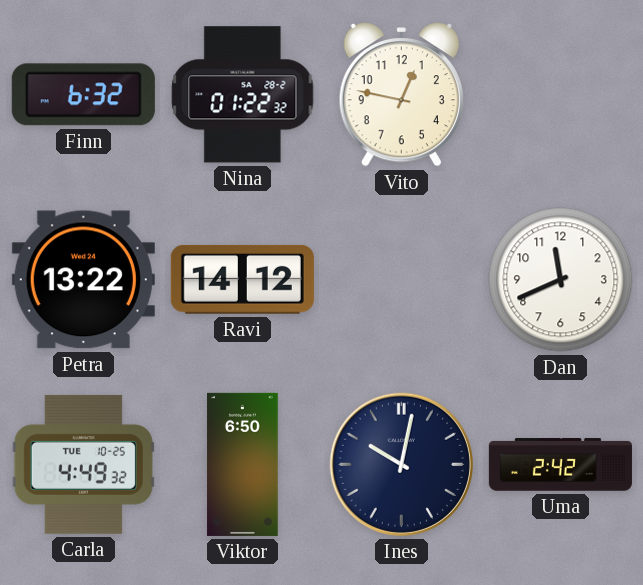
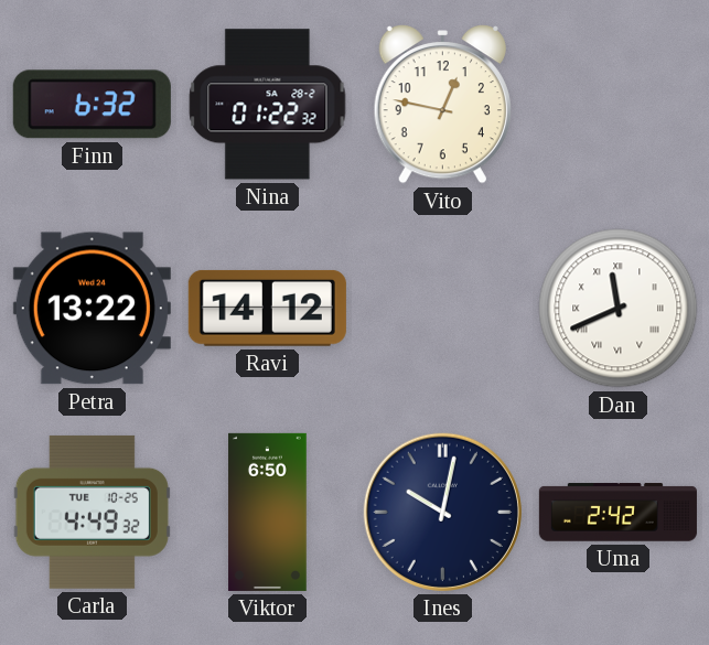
Dan numerals: Arabic -> Roman
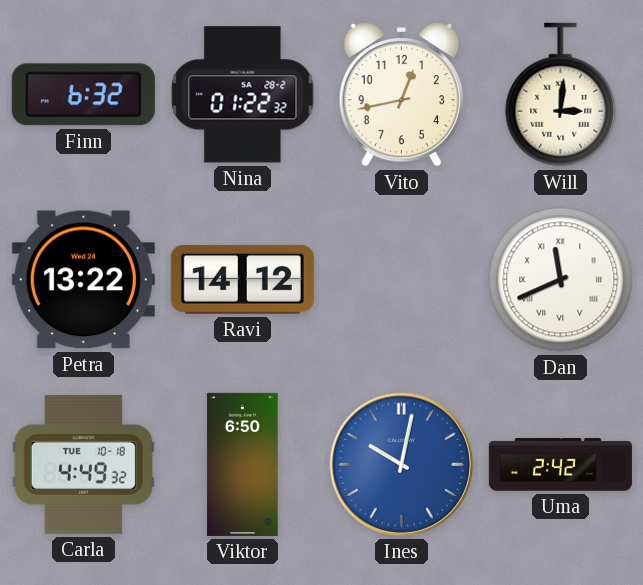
Vito: 12:47 -> 12:43
Will: none -> 3:01
Carla date: TUE 10-25 -> TUE 10-18
Ines dial: navy -> blue
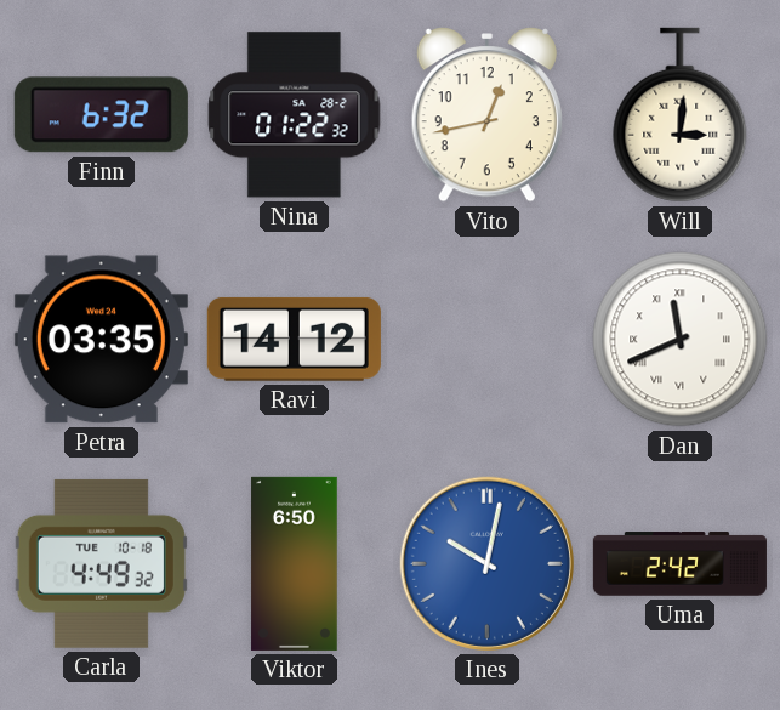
Petra: 13:22 -> 03:35
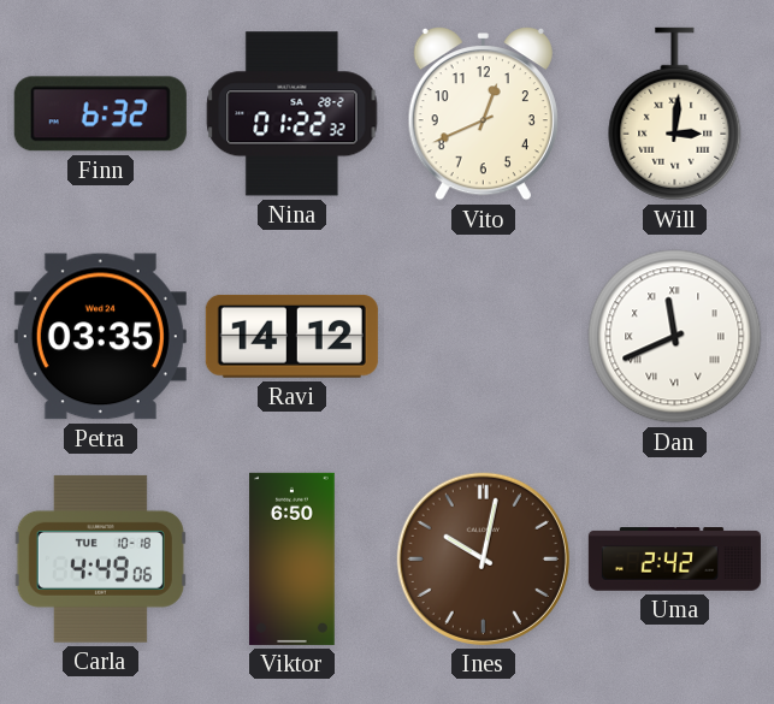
Vito: 12:43 -> 12:41
Carla: 4:49:32 -> 4:49:06
Ines dial: blue -> brown
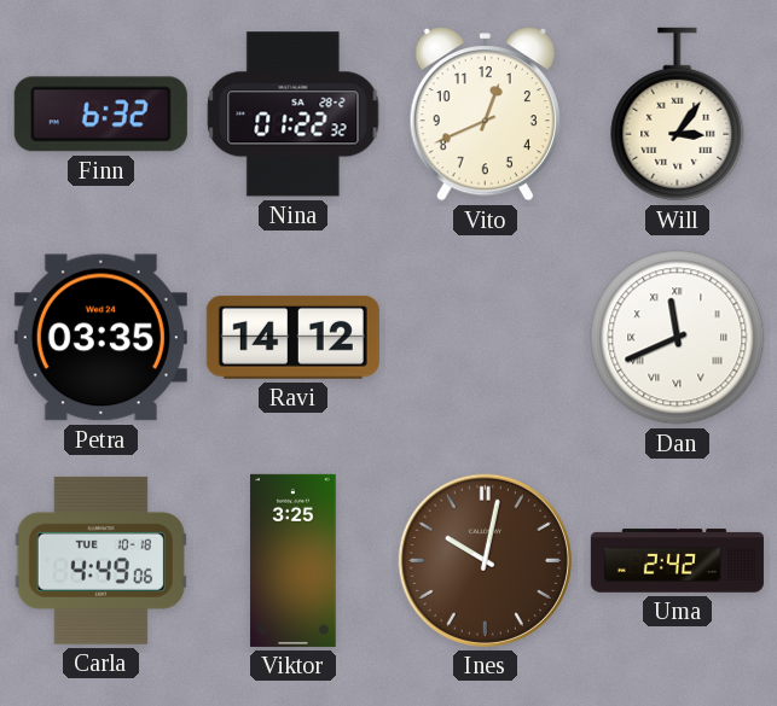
Will: 3:01 -> 3:06
Viktor: 6:50 -> 3:25
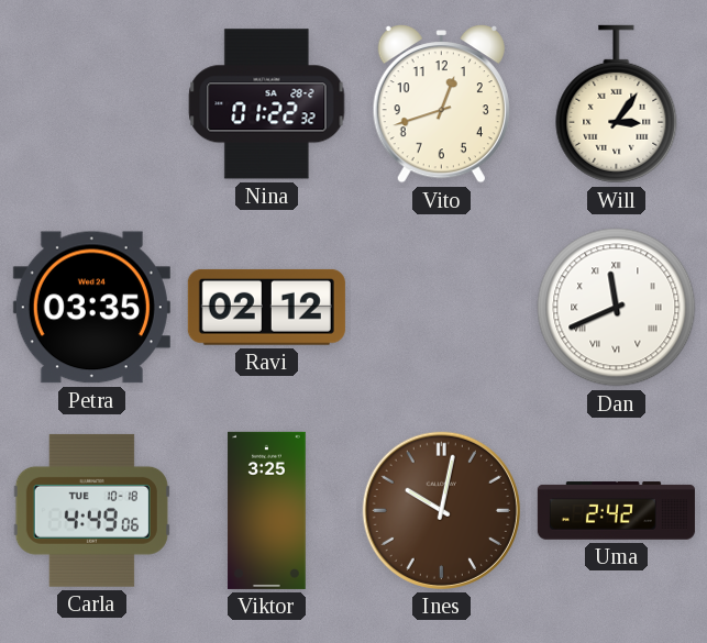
Finn: 6:32 -> none
Vito: 12:41 -> 12:42
Ravi: 14:12 -> 02:12
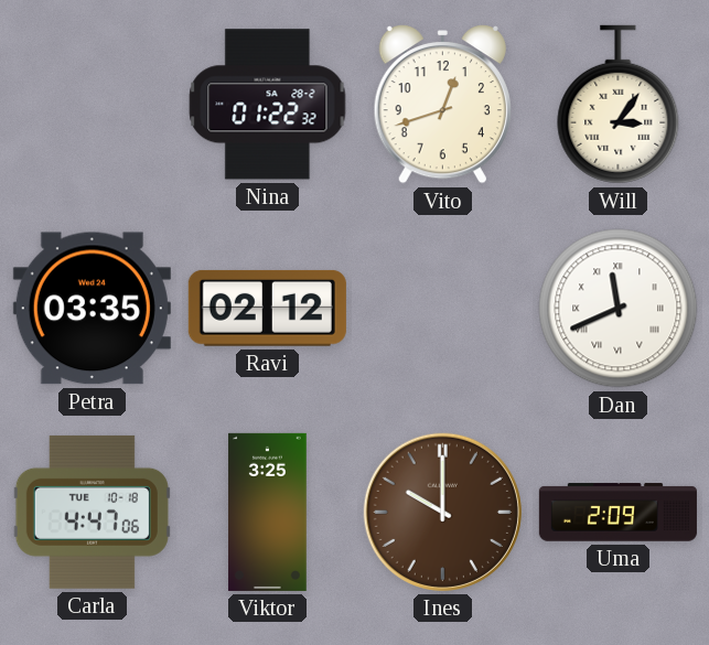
Carla: 4:49 -> 4:47
Ines: 10:02 -> 10:00
Uma: 2:42 -> 2:09
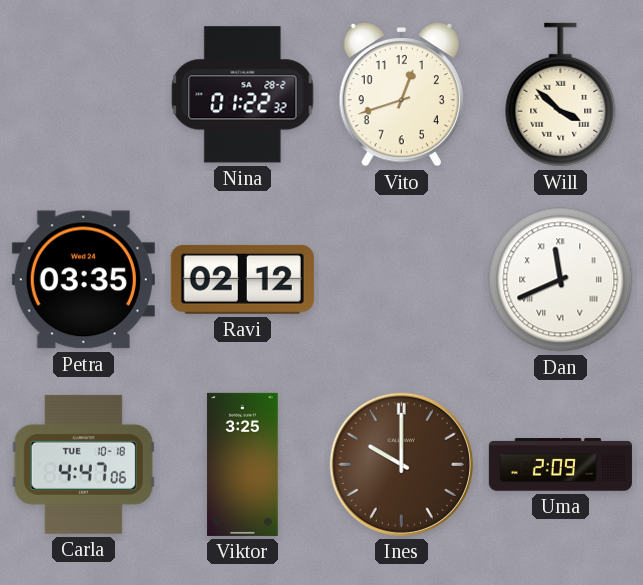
Will: 3:06 -> 3:52
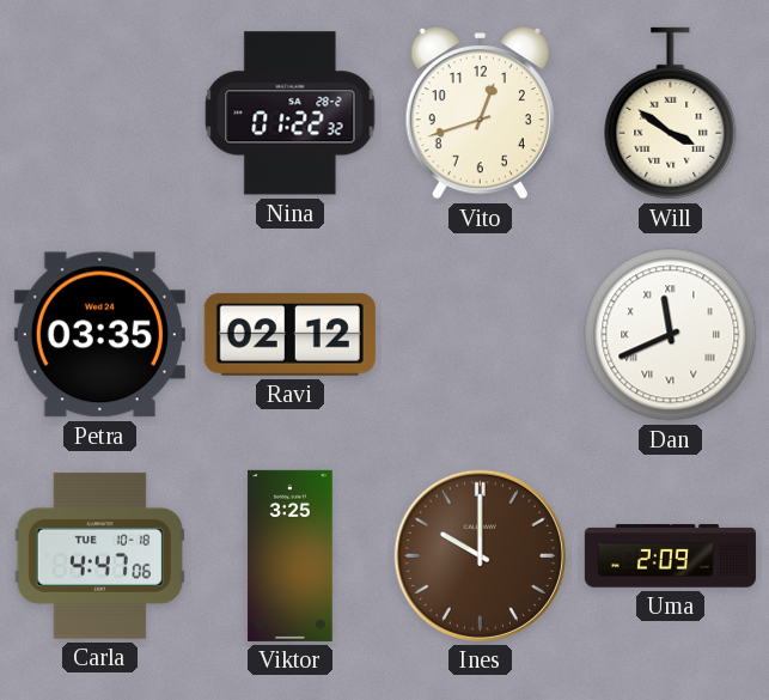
Will: 3:52 -> 3:51
